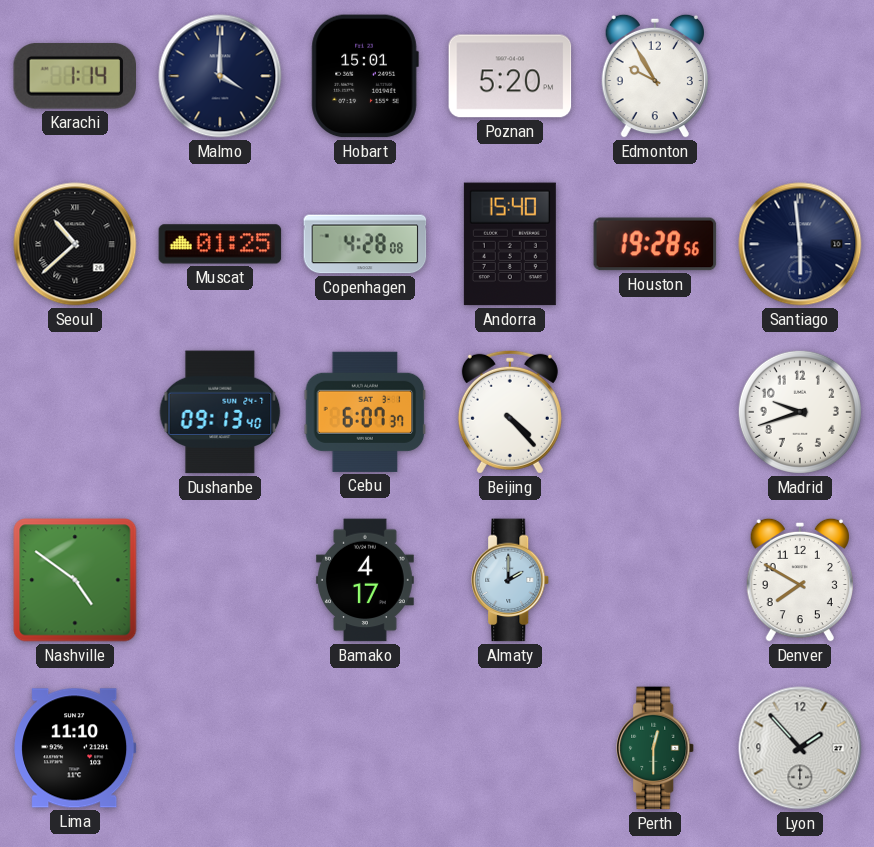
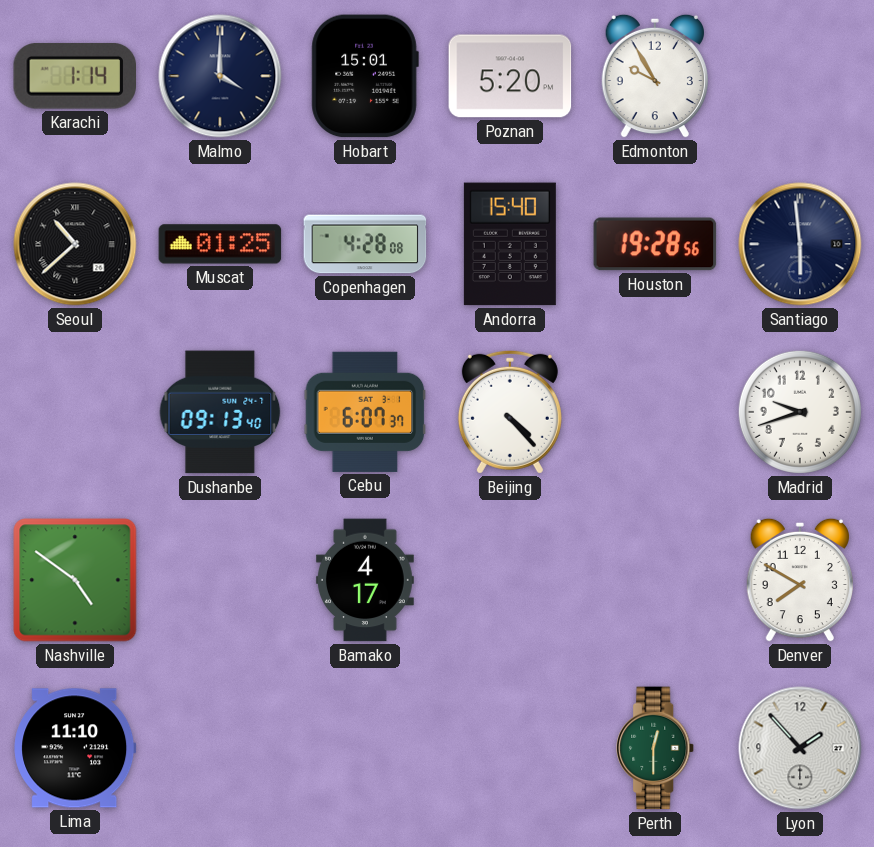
Almaty: 2:00 -> none
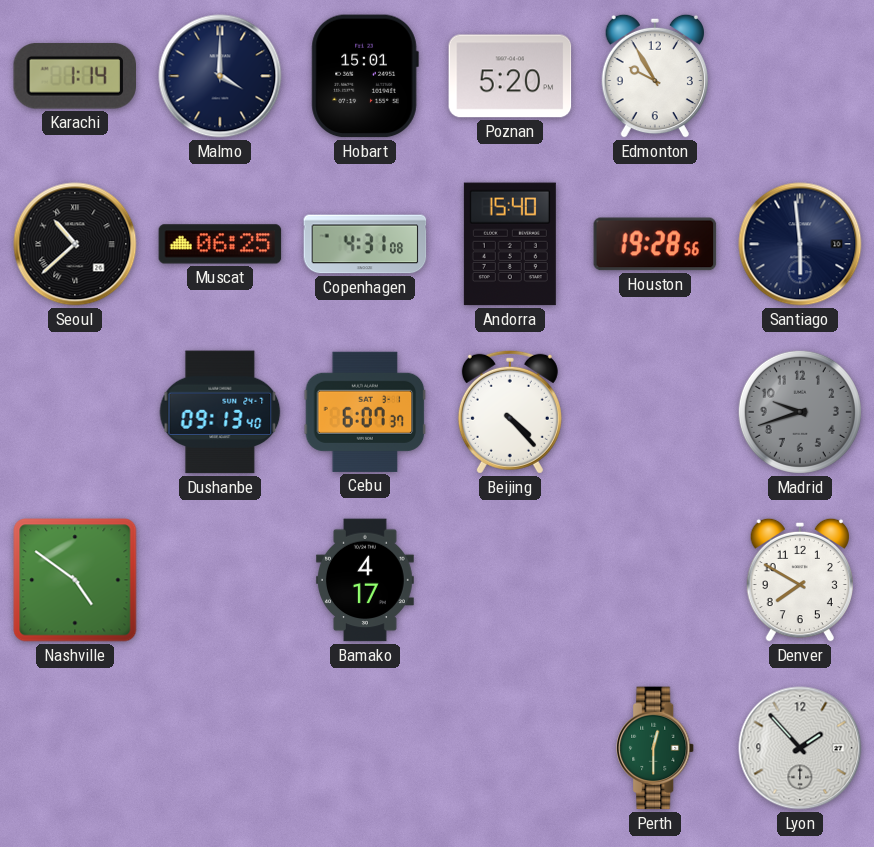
Muscat: 01:25 -> 06:25
Copenhagen: 4:28 -> 4:31
Madrid dial: white -> grey
Lima: 11:10 -> none
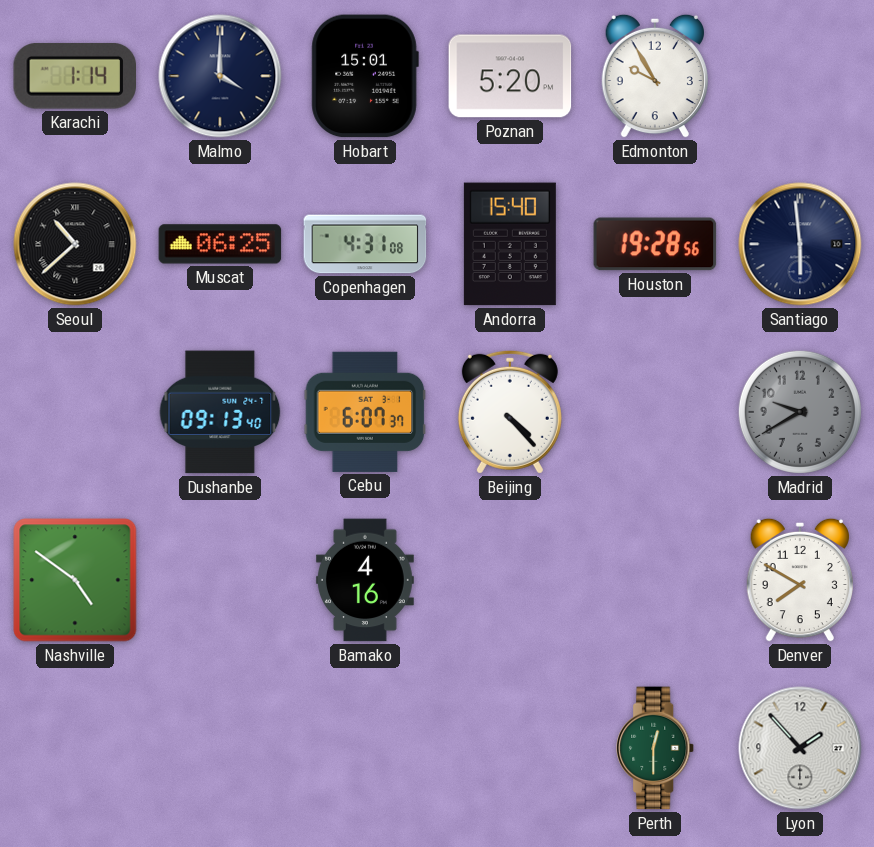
Madrid: 9:42 -> 9:40
Bamako: 4:17 -> 4:16
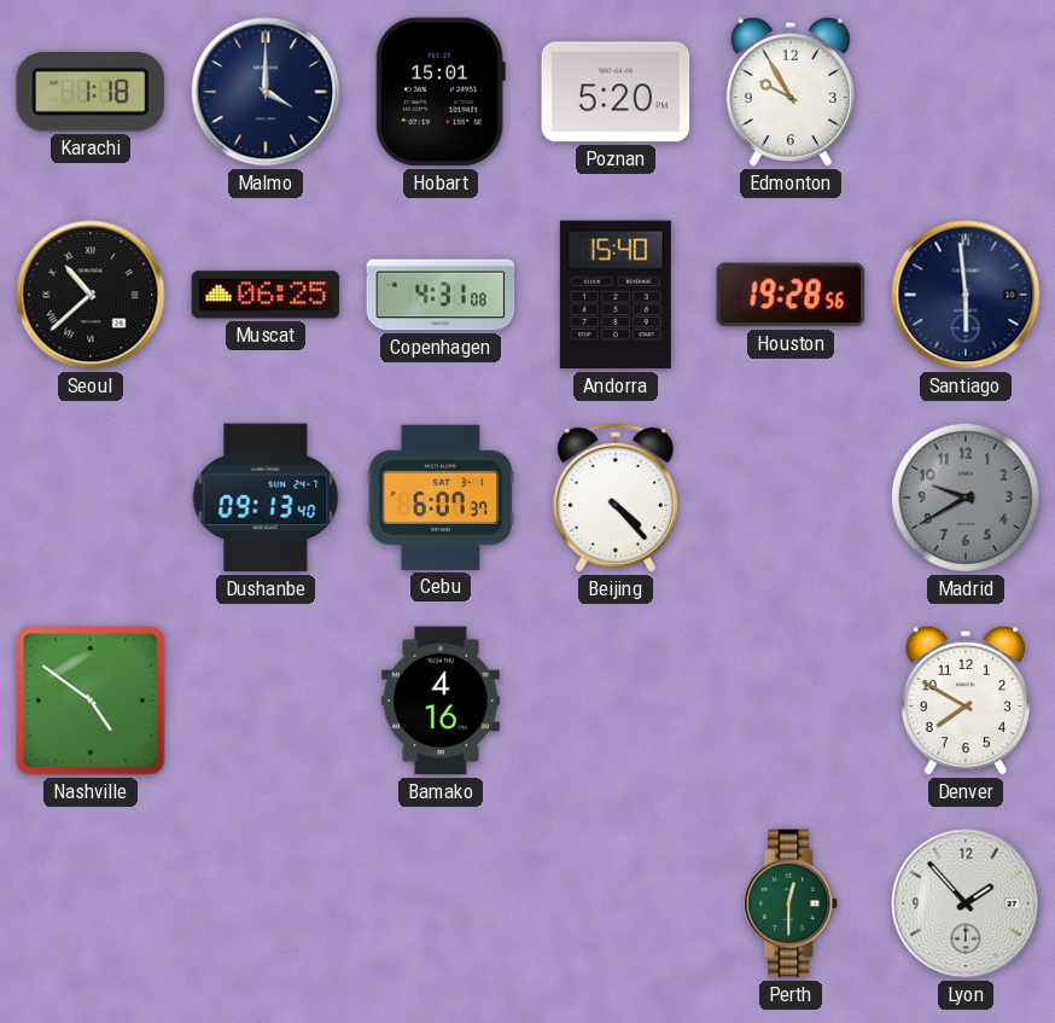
Karachi: 1:14 -> 1:18
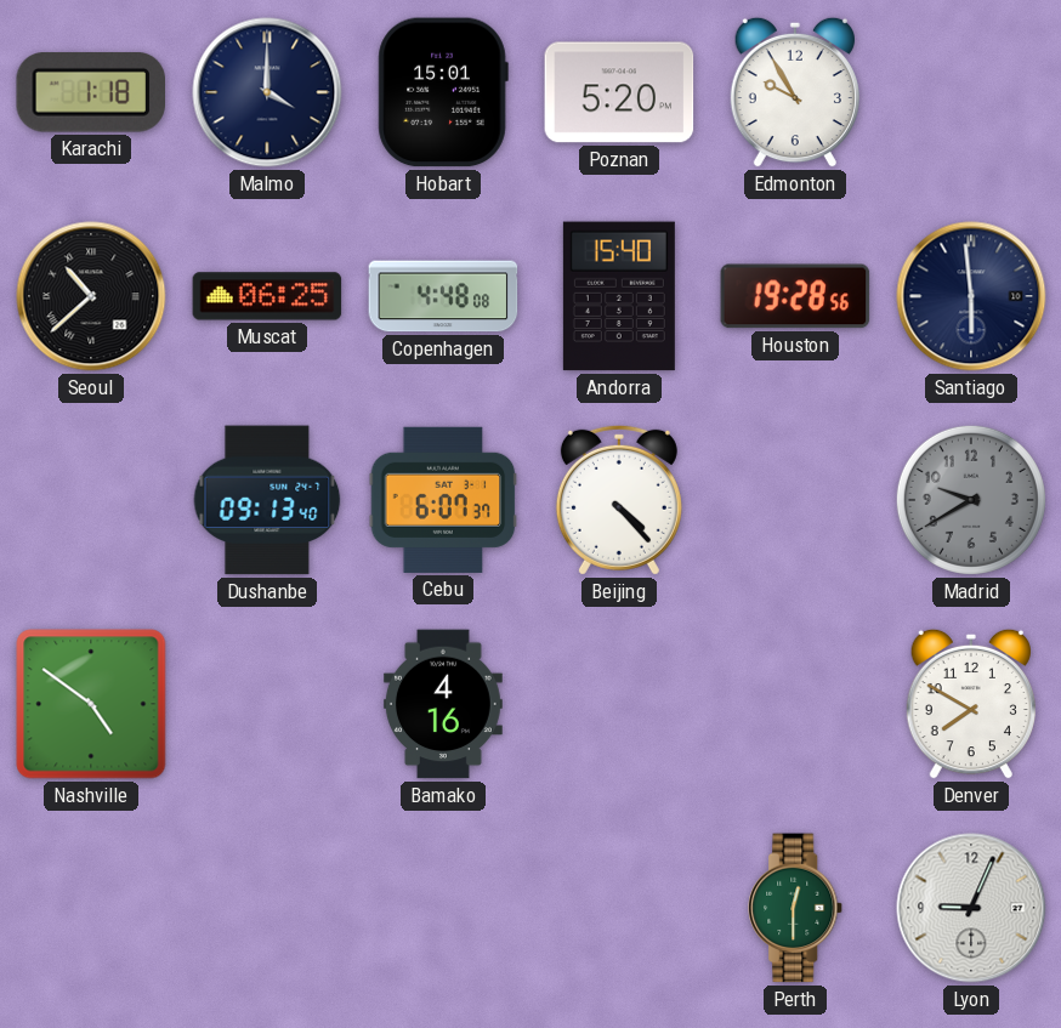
Copenhagen: 4:31 -> 4:48
Lyon: 1:53 -> 9:04
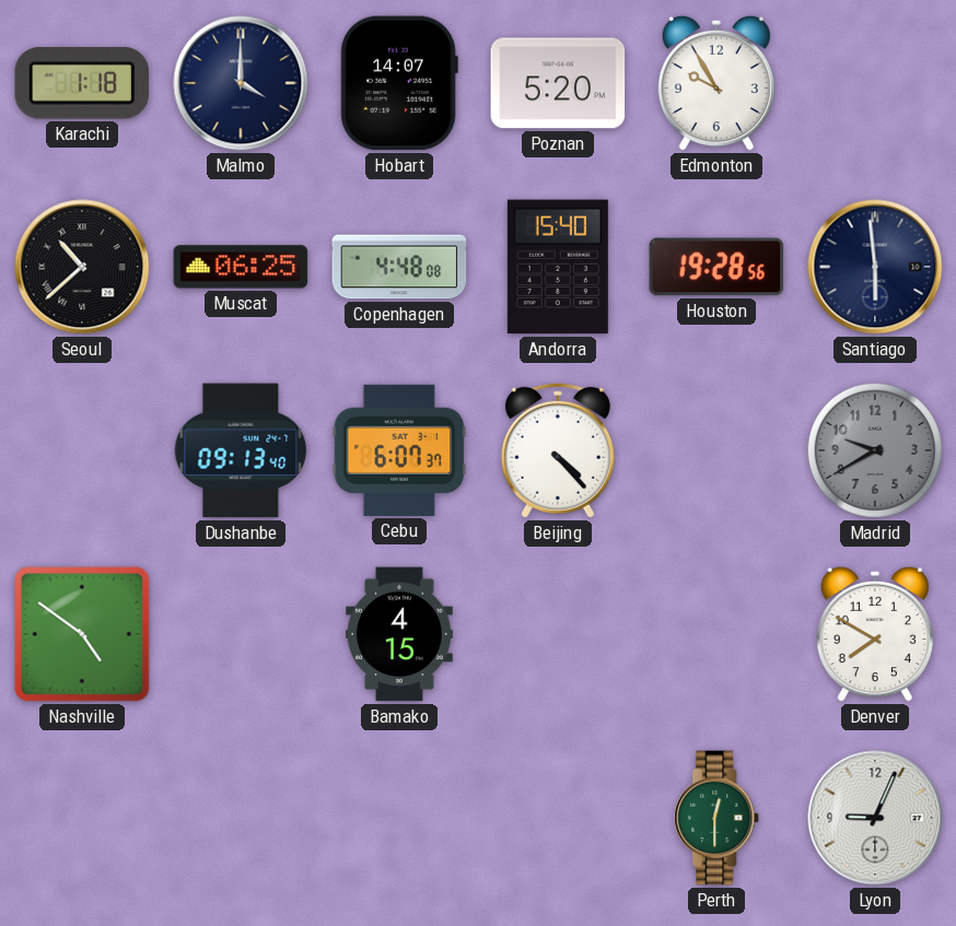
Hobart: 15:01 -> 14:07
Bamako: 4:16 -> 4:15
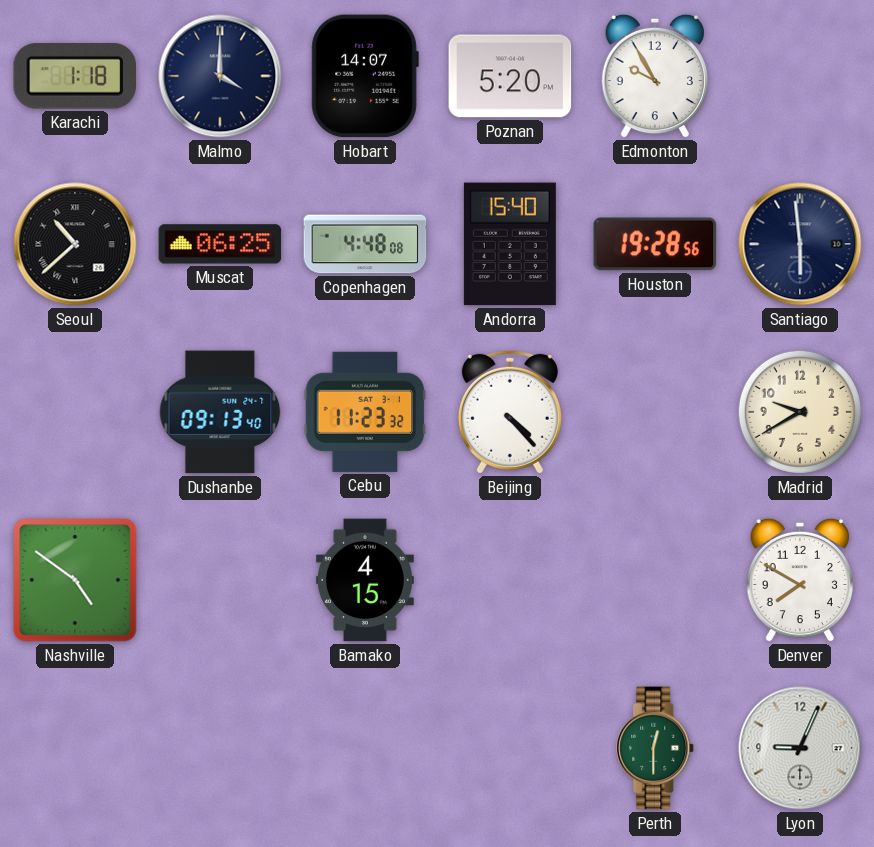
Cebu: 6:07 -> 11:23
Madrid dial: grey -> cream
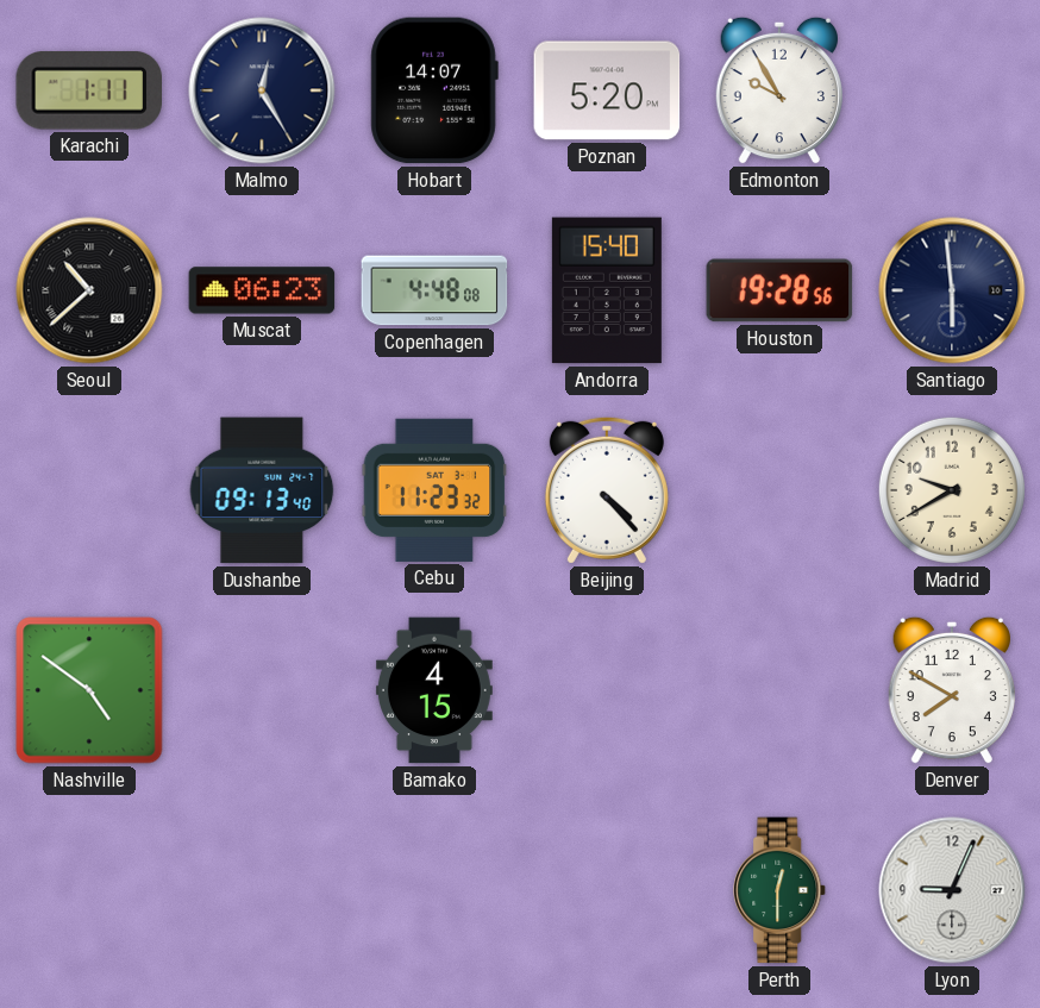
Karachi: 1:18 -> 1:11
Malmo: 4:00 -> 12:25
Muscat: 06:25 -> 06:23
